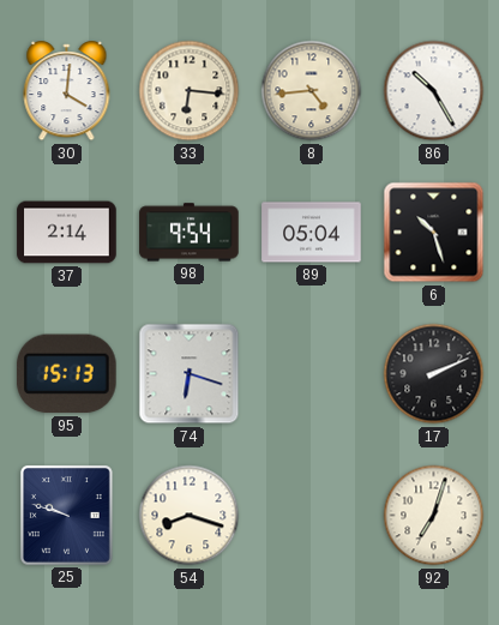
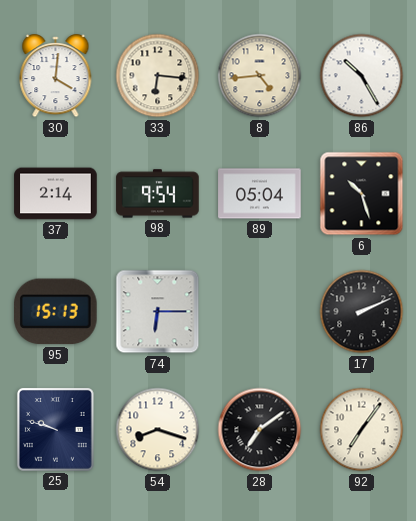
74: 6:18 -> 6:15
28: none -> 7:09
92: 7:03 -> 7:06
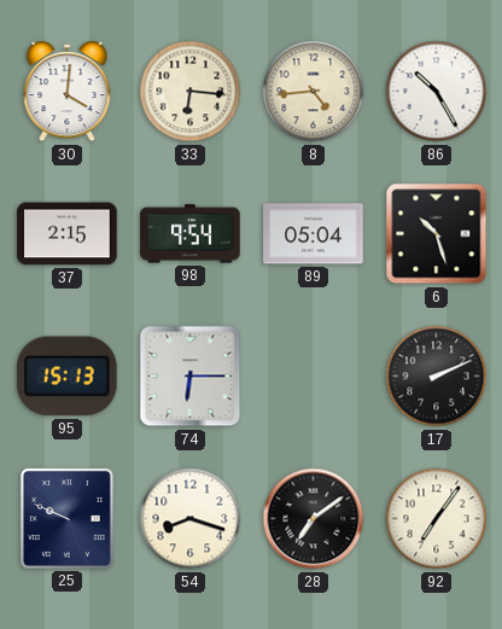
37: 2:14 -> 2:15
25: 9:48 -> 9:49
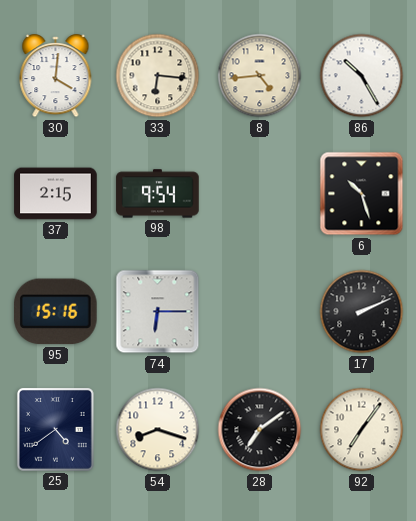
89: 05:04 -> none
95: 15:13 -> 15:16
25: 9:49 -> 4:39
